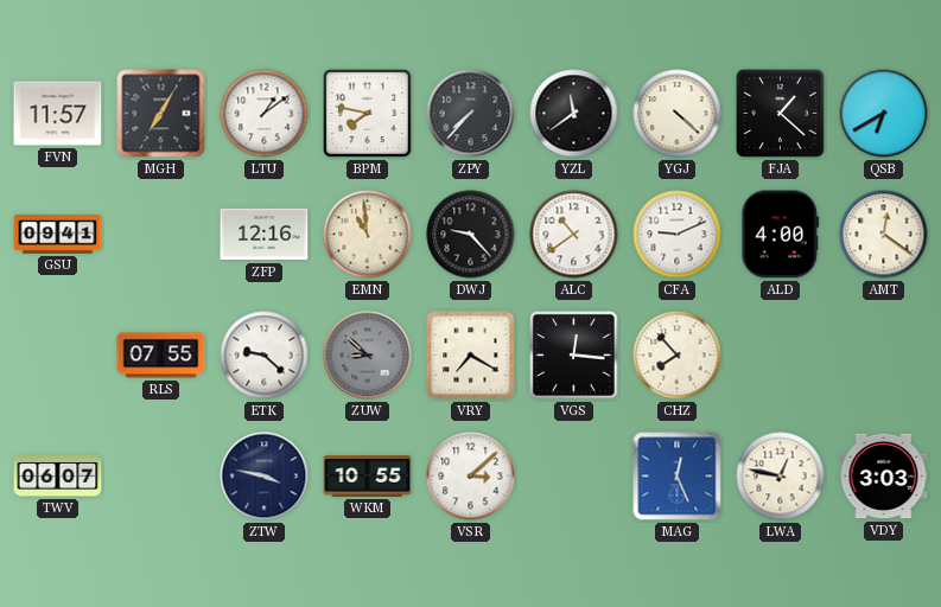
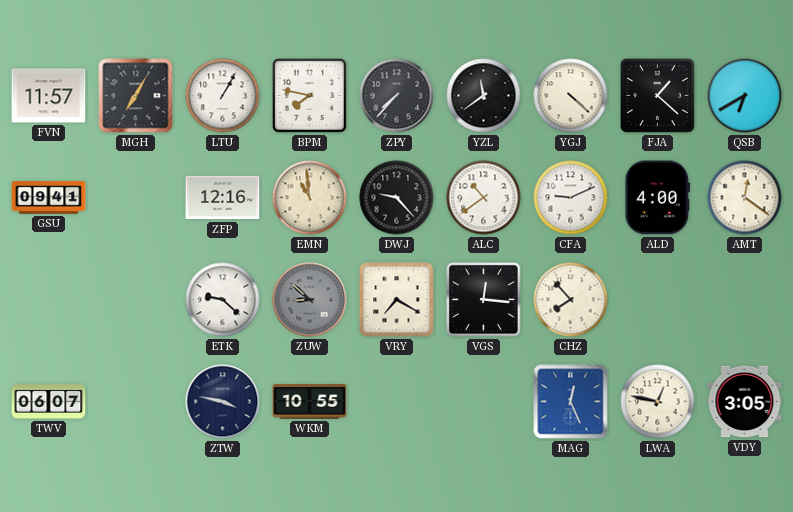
LTU: 1:09 -> 1:05
RLS: 07:55 -> none
VSR: 3:08 -> none
VDY: 3:03 -> 3:05
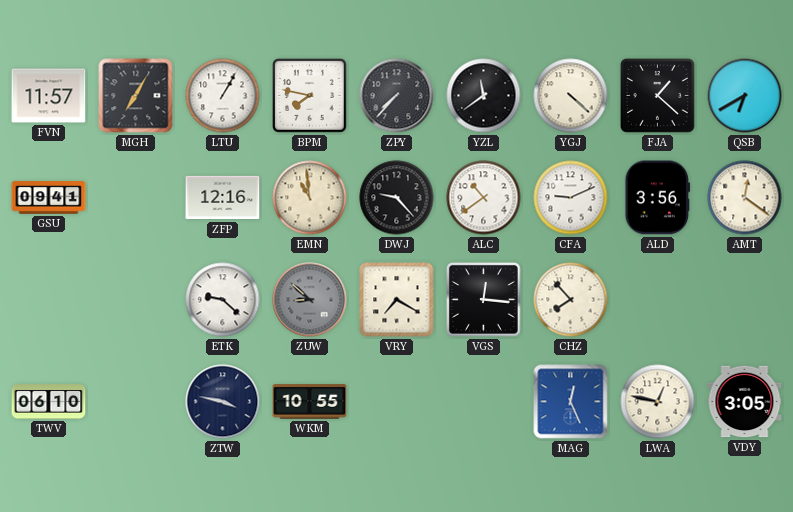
ALD: 4:00 -> 3:56
TWV: 06:07 -> 06:10
